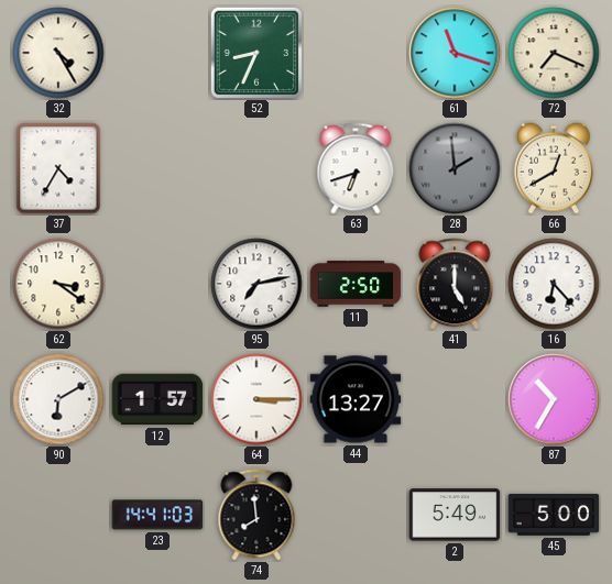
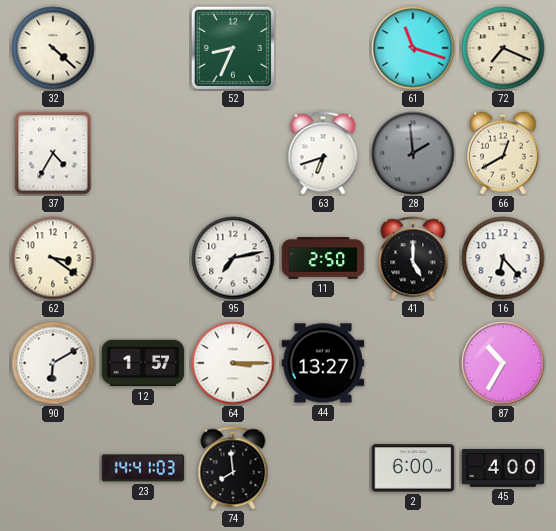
32: 4:25 -> 4:22
2: 5:49 -> 6:00
45: 5:00 -> 4:00
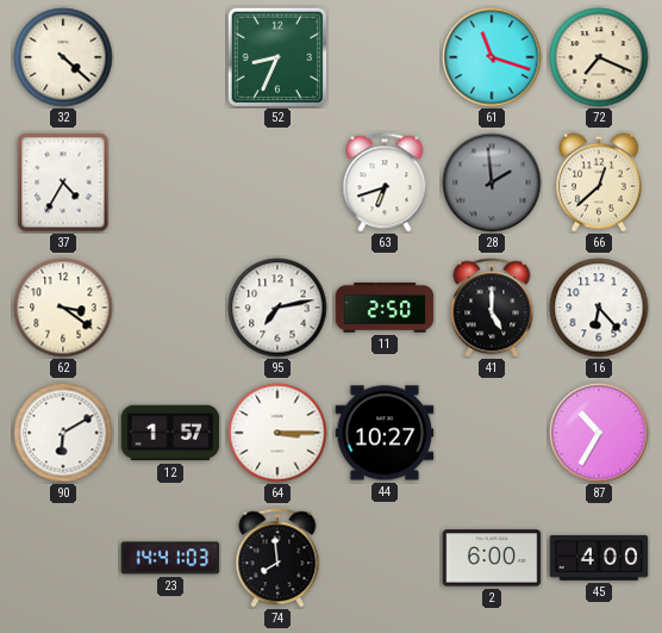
66: 12:40 -> 12:38
44: 13:27 -> 10:27
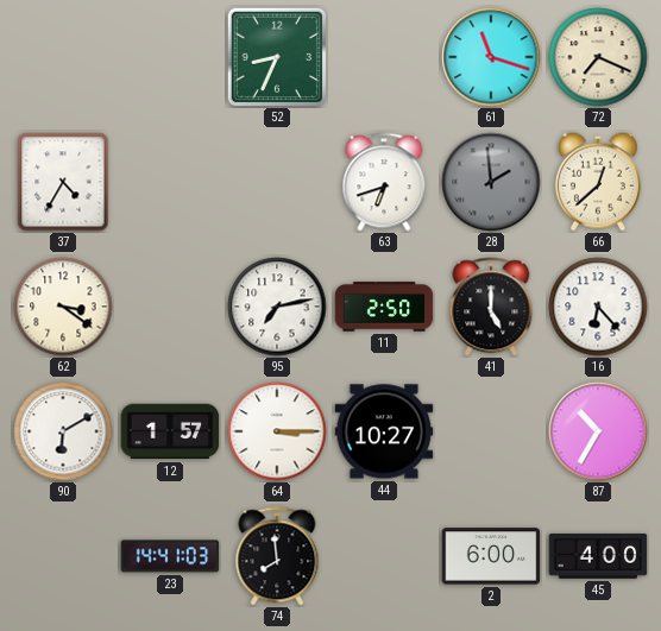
32: 4:22 -> none
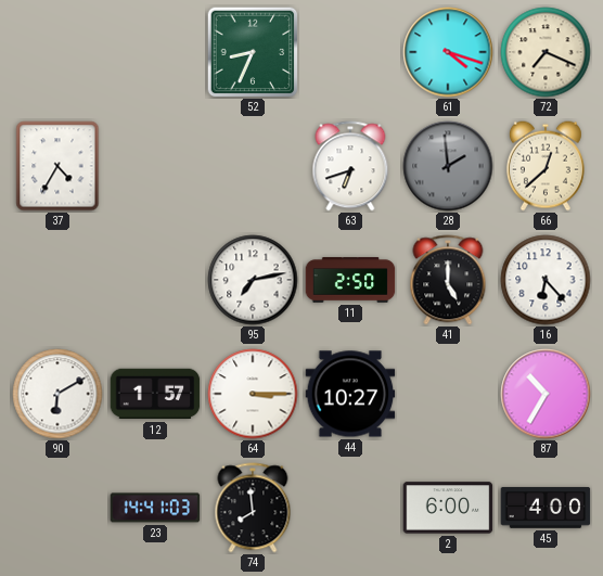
61: 11:18 -> 4:18
62: 3:21 -> none
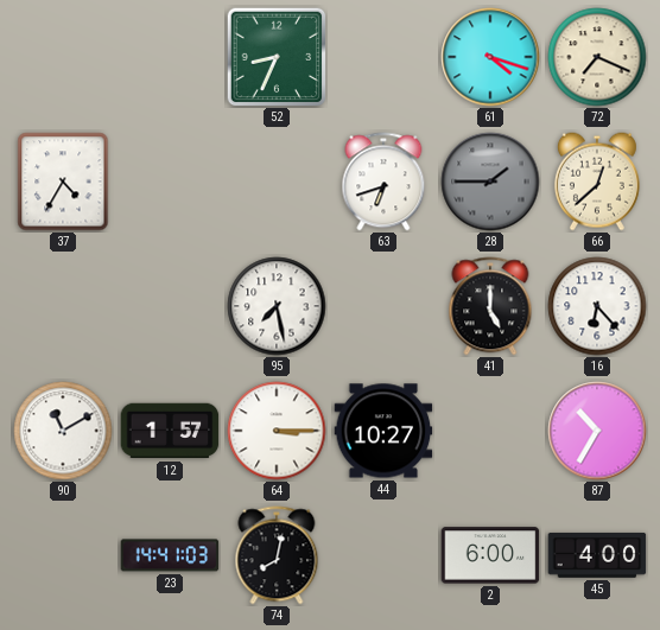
28: 1:59 -> 1:45
95: 7:13 -> 7:28
11: 2:50 -> none
90: 6:10 -> 11:10
74: 7:59 -> 8:02
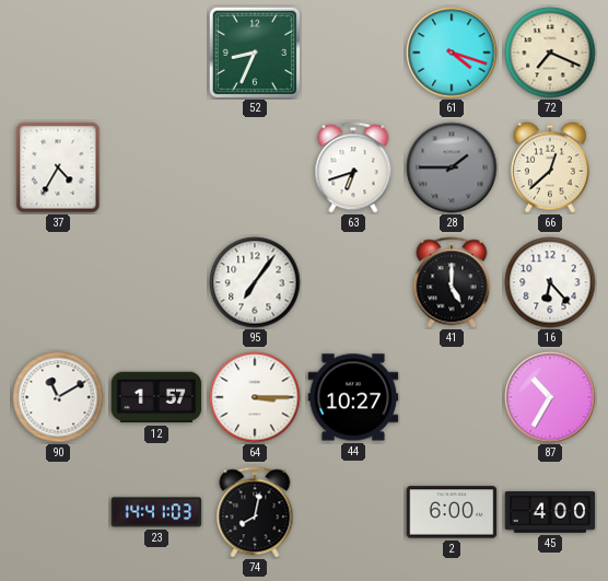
95: 7:28 -> 7:06
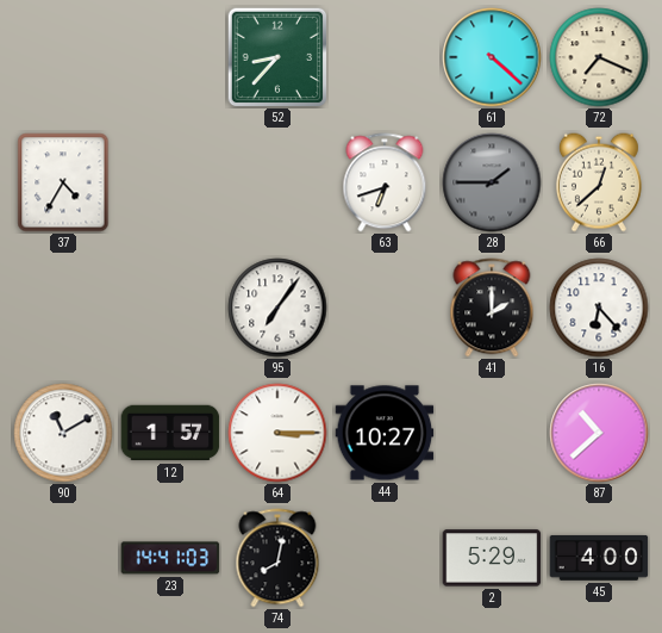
52: 8:34 -> 8:37
61: 4:18 -> 4:22
41: 5:00 -> 2:00
87: 10:35 -> 10:38
2: 6:00 -> 5:29
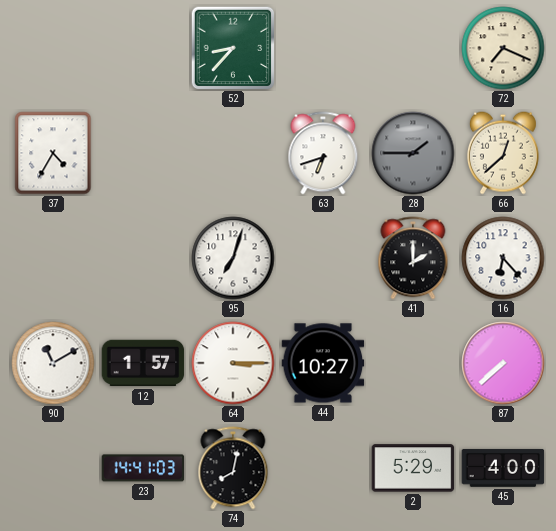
61: 4:22 -> none
95: 7:06 -> 7:03
87: 10:38 -> 7:38
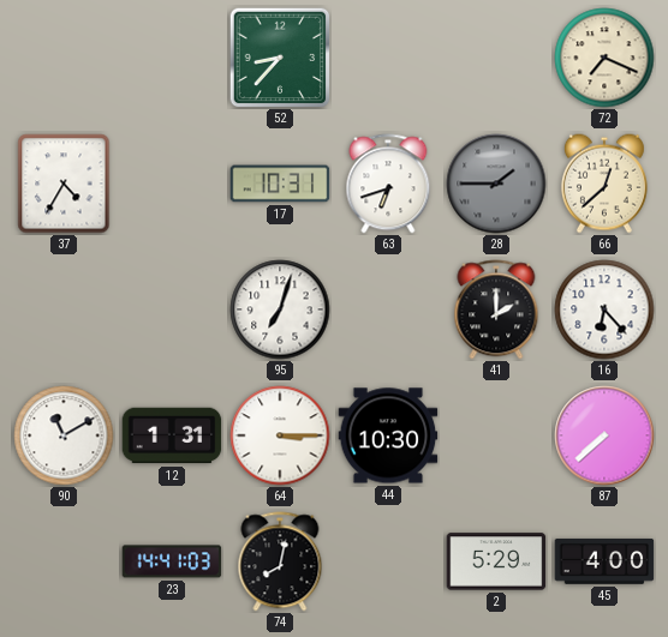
17: none -> 10:31
12: 1:57 -> 1:31
44: 10:27 -> 10:30
